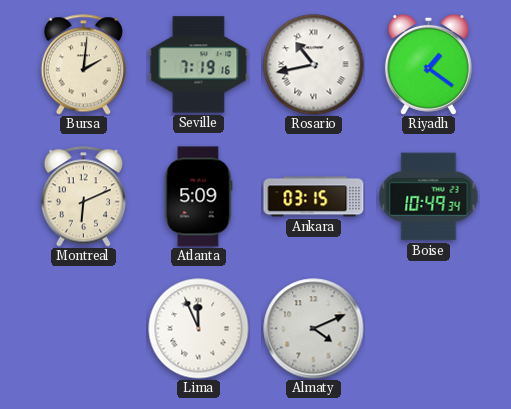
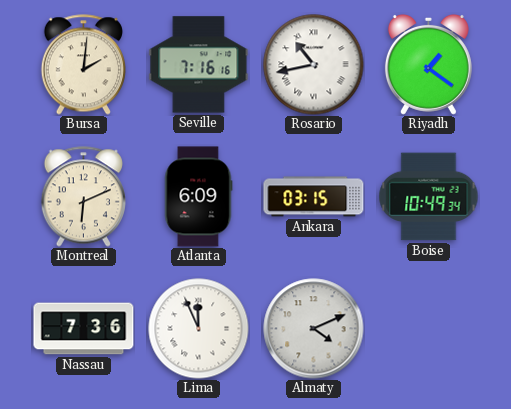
Seville: 7:19 -> 7:16
Atlanta: 5:09 -> 6:09
Nassau: none -> 7:36
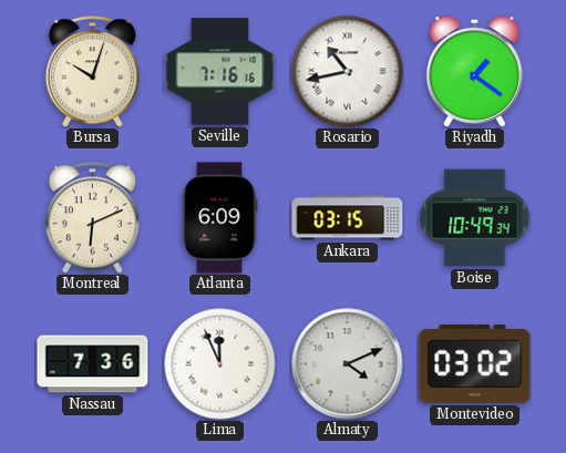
Bursa: 2:01 -> 10:03
Montevideo: none -> 03:02
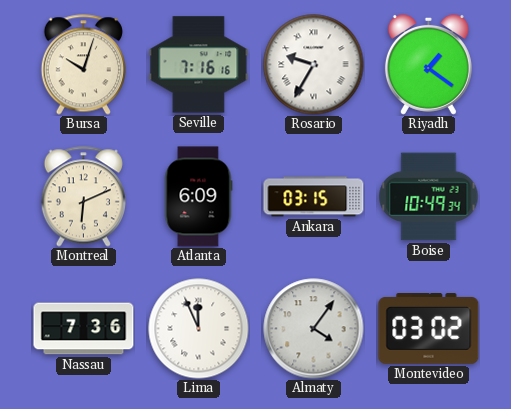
Rosario: 10:43 -> 9:35
Almaty: 4:11 -> 4:06
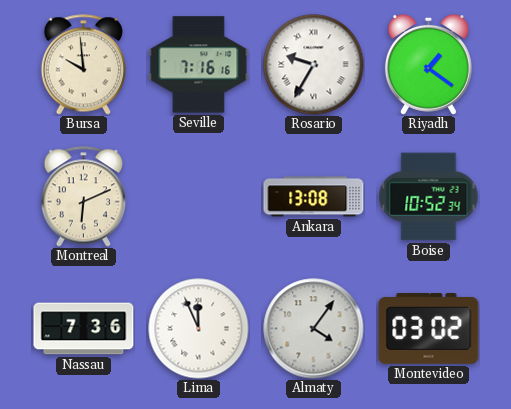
Bursa: 10:03 -> 9:59
Atlanta: 6:09 -> none
Ankara: 03:15 -> 13:08
Boise: 10:49 -> 10:52
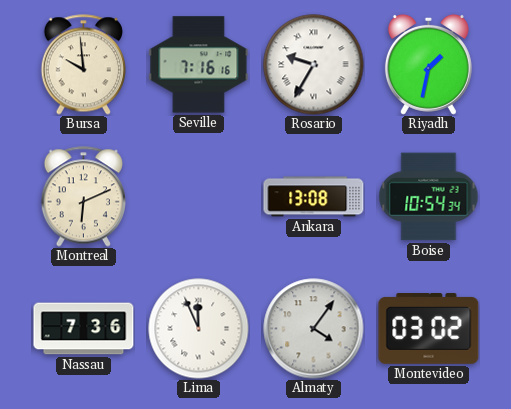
Riyadh: 1:21 -> 1:32
Boise: 10:52 -> 10:54
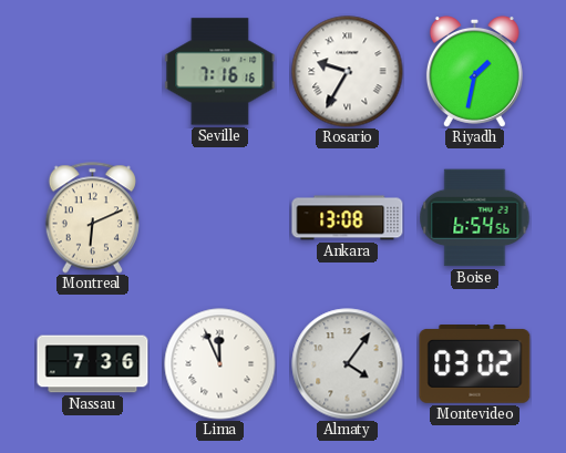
Bursa: 9:59 -> none
Boise: 10:54 -> 6:54
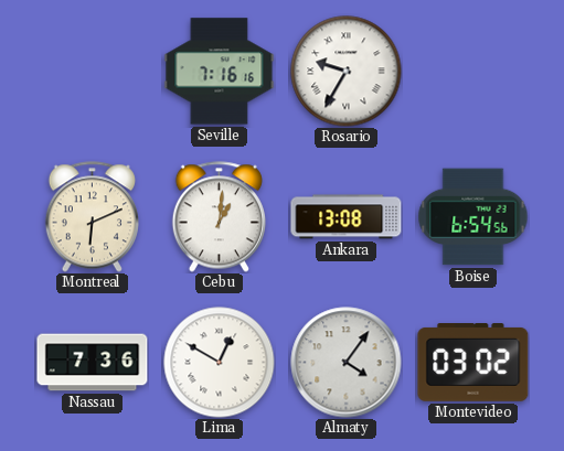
Riyadh: 1:32 -> none
Cebu: none -> 1:01
Lima: 11:56 -> 12:50
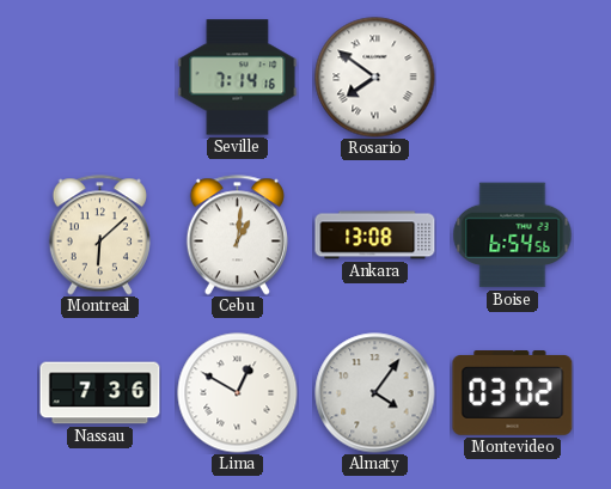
Seville: 7:16 -> 7:14
Rosario: 9:35 -> 7:51
Montreal: 6:11 -> 6:08
